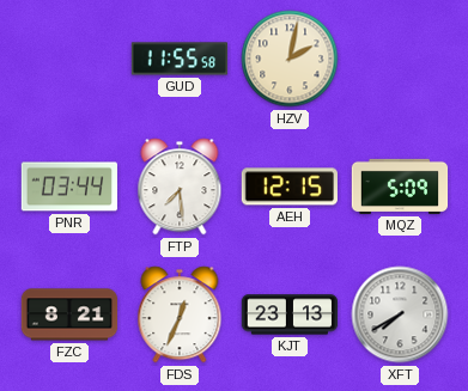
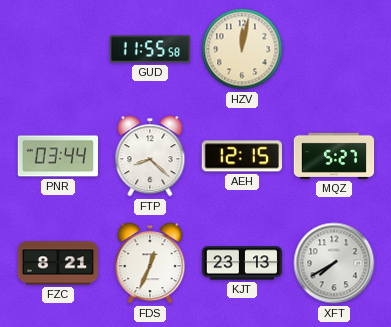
HZV: 2:02 -> 12:02
FTP: 7:29 -> 8:22
MQZ: 5:09 -> 5:27
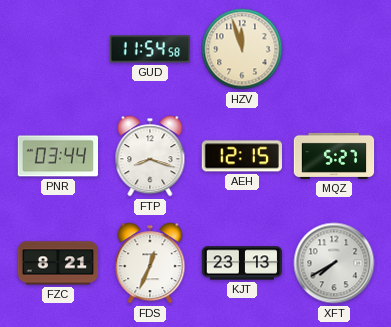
GUD: 11:55 -> 11:54
HZV: 12:02 -> 11:57
FTP: 8:22 -> 8:18
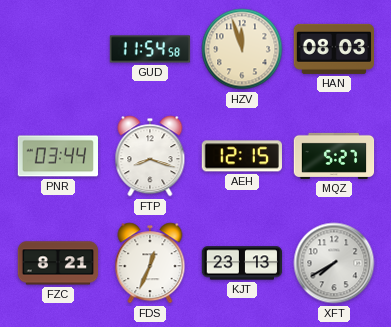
HAN: none -> 08:03
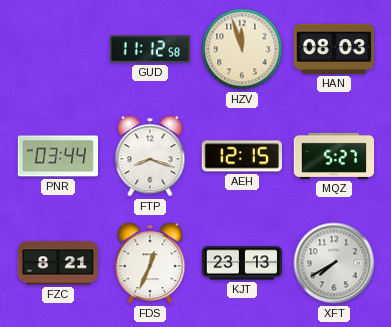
GUD: 11:54 -> 11:12
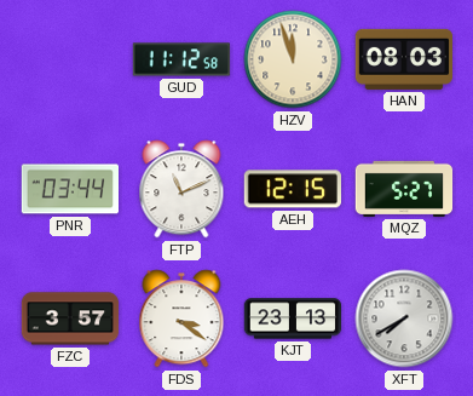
FTP: 8:18 -> 11:11
FZC: 8:21 -> 3:57
FDS: 12:34 -> 3:21
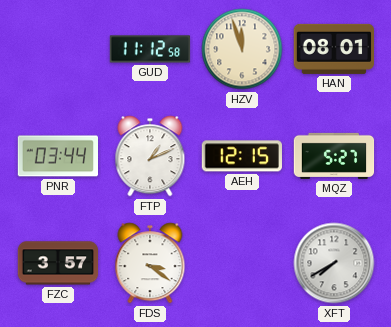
HAN: 08:03 -> 08:01
FTP: 11:11 -> 1:11
KJT: 23:13 -> none
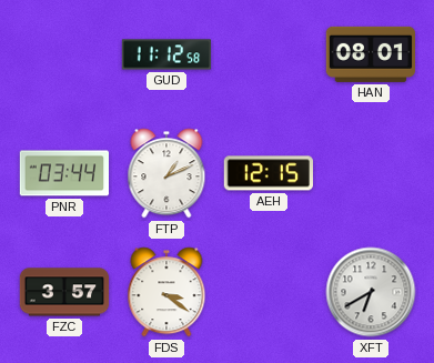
HZV: 11:57 -> none
MQZ: 5:27 -> none
XFT: 7:40 -> 6:40
